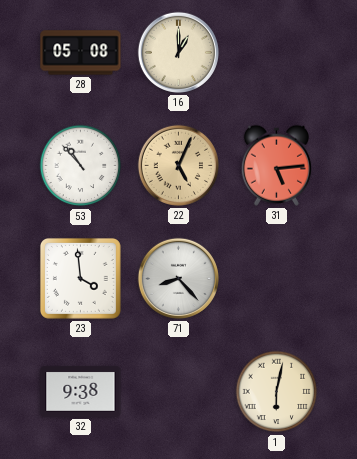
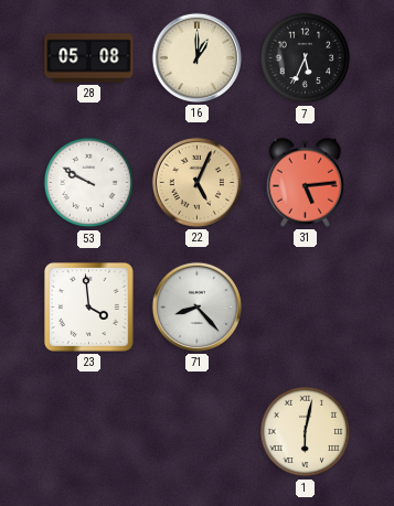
7: none -> 5:34
53: 10:53 -> 9:50
32: 9:38 -> none
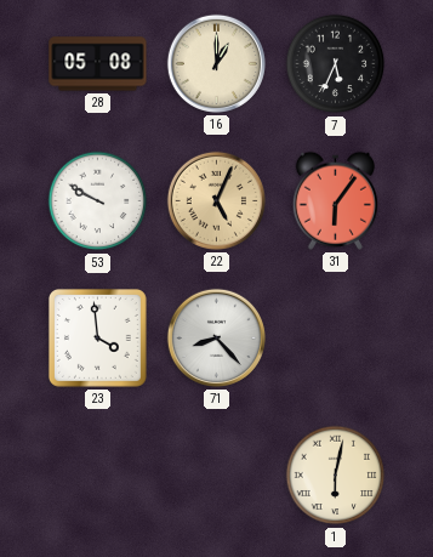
31: 5:14 -> 6:06
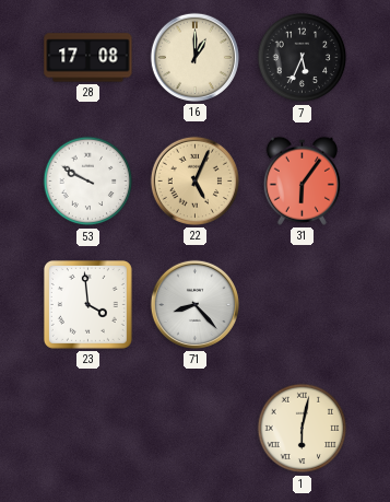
28: 05:08 -> 17:08
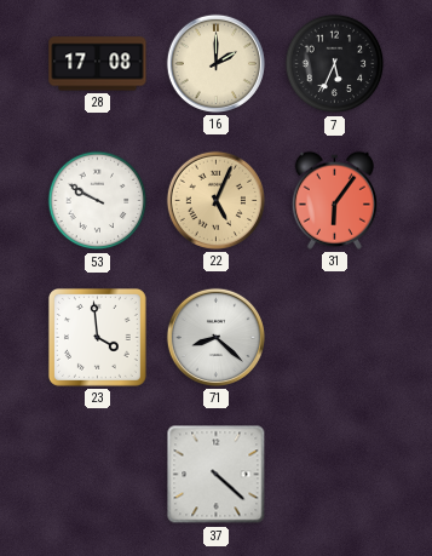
16: 1:00 -> 2:00
71: 8:23 -> 8:22
37: none -> 4:22
1: 6:02 -> none
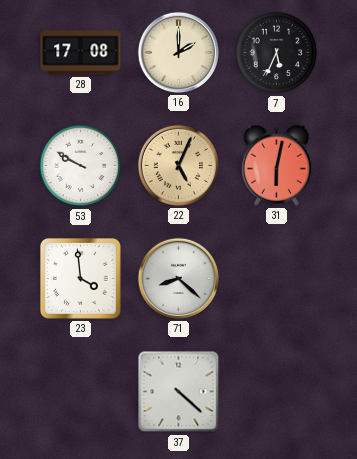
31: 6:06 -> 6:02
